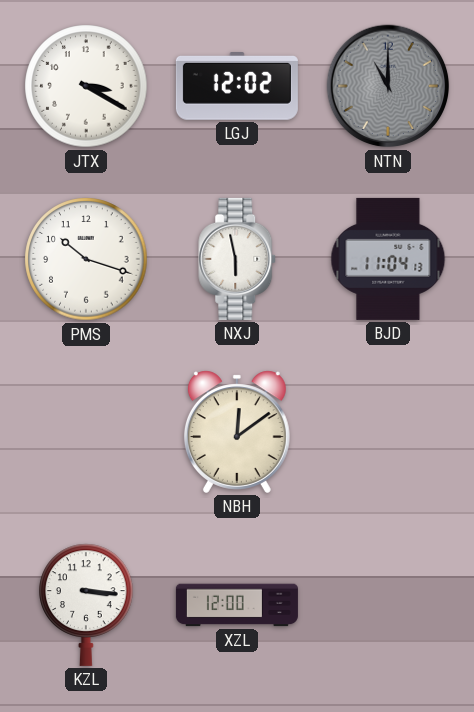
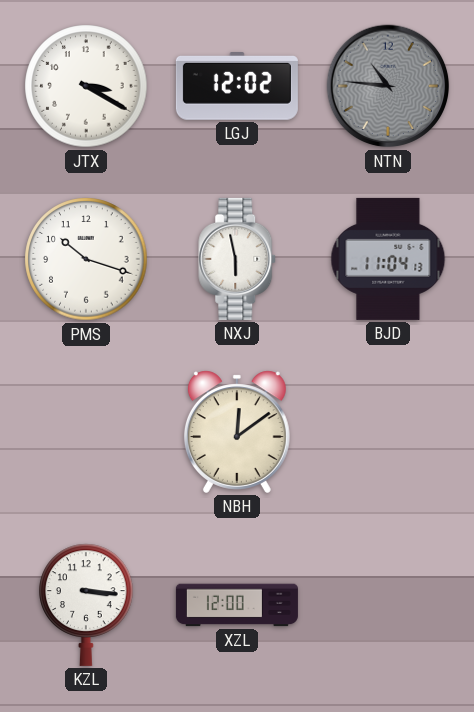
NTN: 11:00 -> 10:46
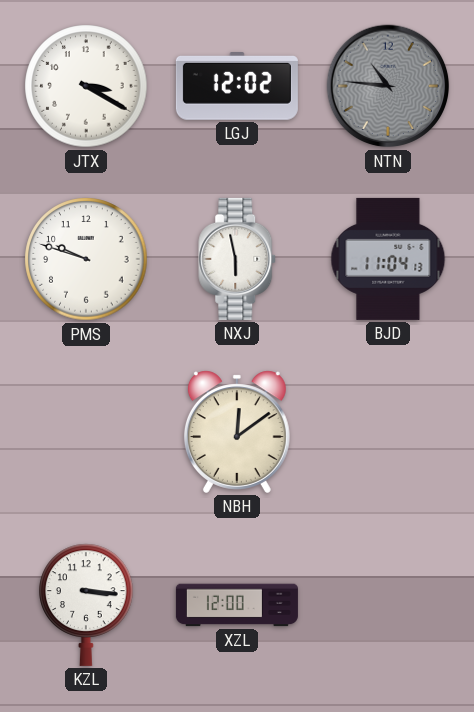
PMS: 10:18 -> 9:48
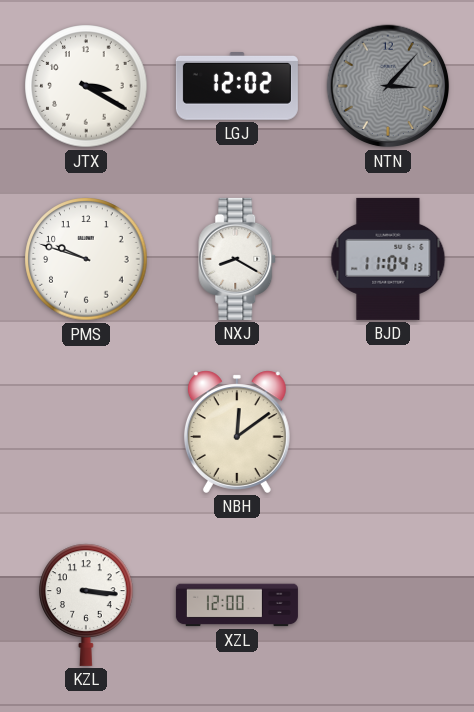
NTN: 10:46 -> 3:07
NXJ: 5:58 -> 8:20
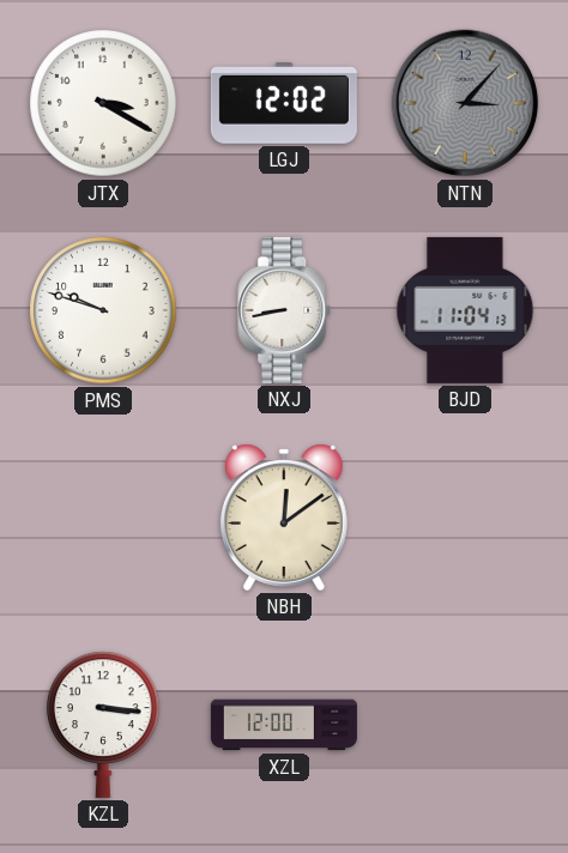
NXJ: 8:20 -> 8:43
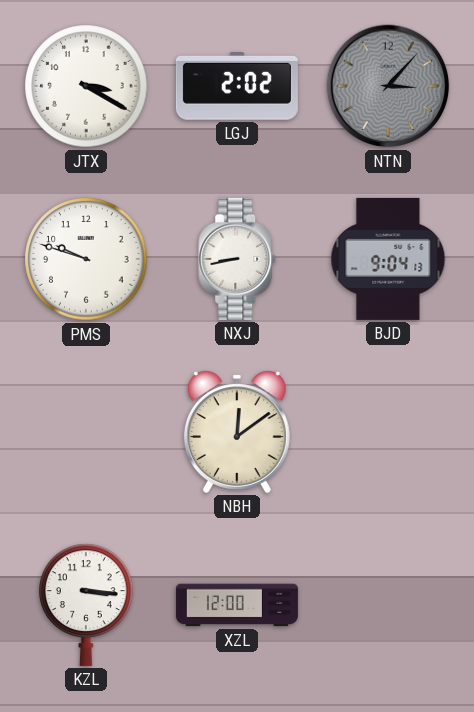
LGJ: 12:02 -> 2:02
BJD: 11:04 -> 9:04
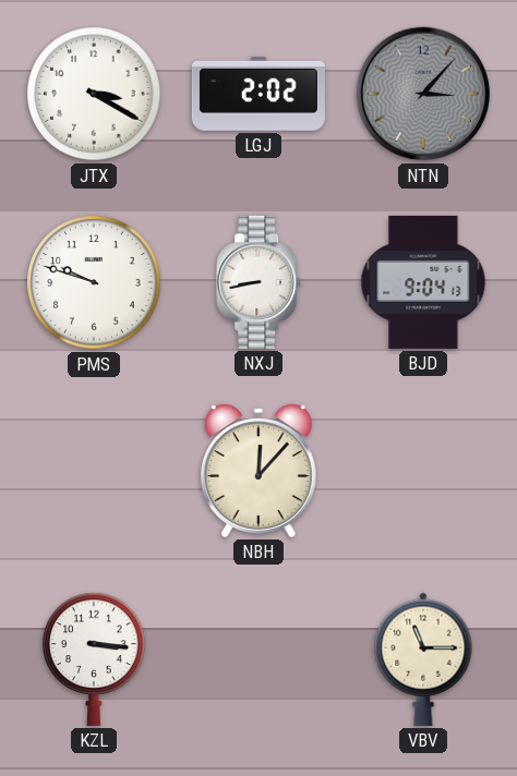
NBH: 12:09 -> 12:07
XZL: 12:00 -> none
VBV: none -> 11:15
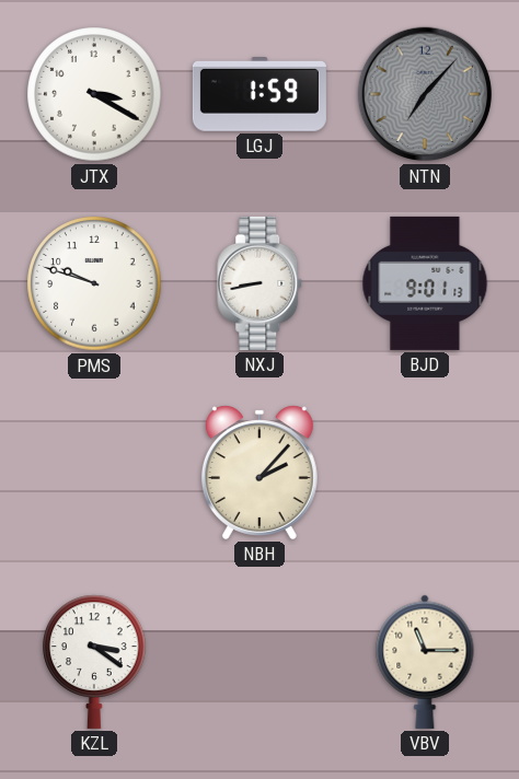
LGJ: 2:02 -> 1:59
NTN: 3:07 -> 7:07
BJD: 9:04 -> 9:01
NBH: 12:07 -> 2:07
KZL: 3:16 -> 3:21
